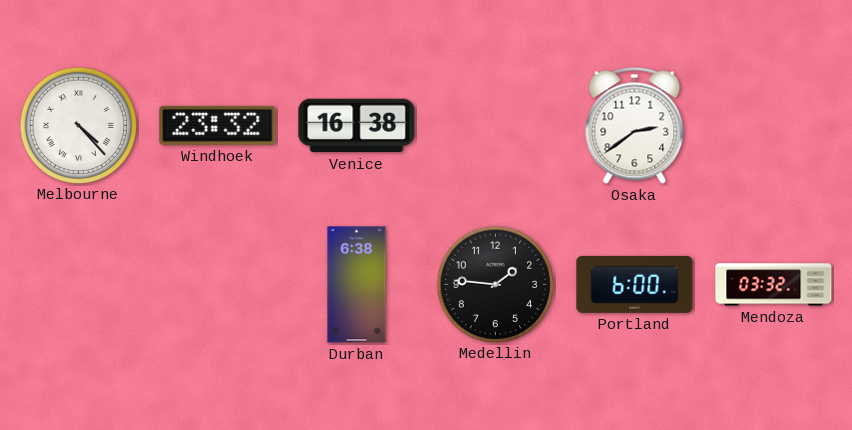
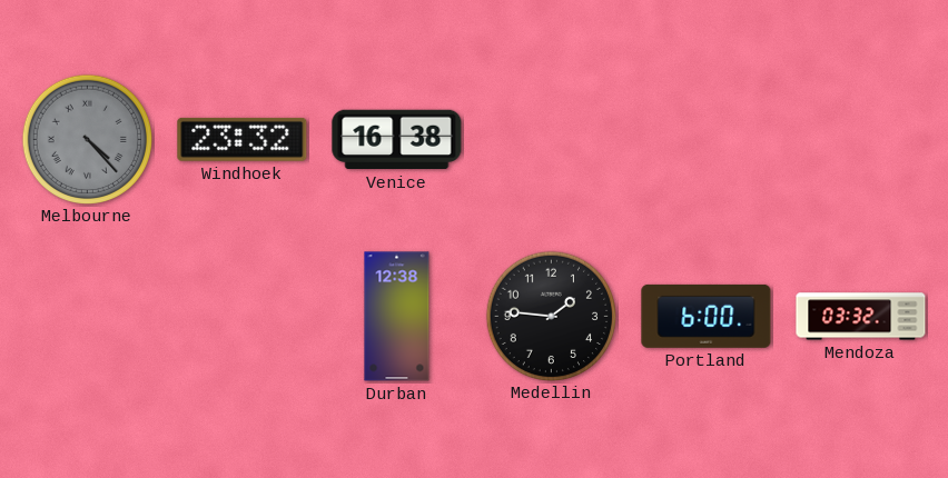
Melbourne dial: white -> grey
Osaka: 2:39 -> none
Durban: 6:38 -> 12:38
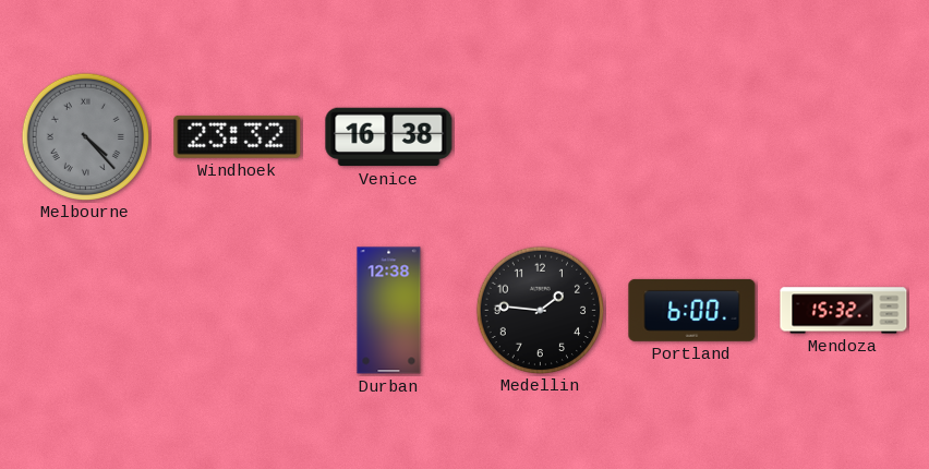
Mendoza: 03:32 -> 15:32
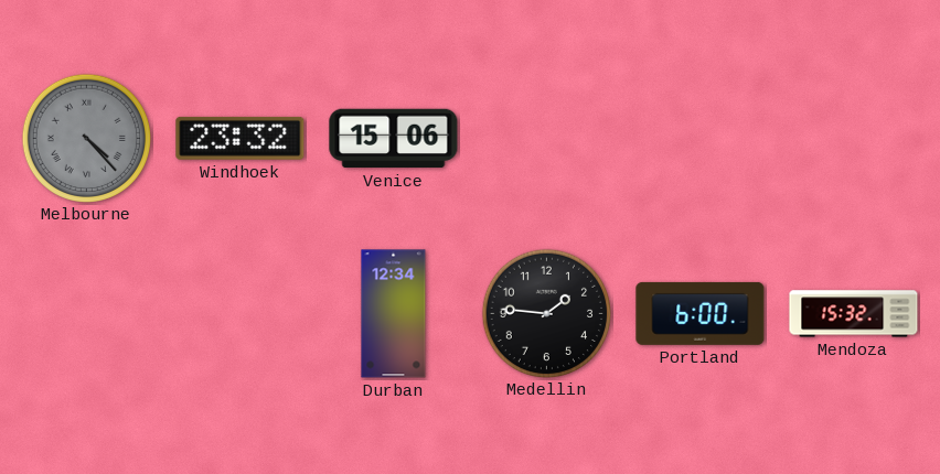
Venice: 16:38 -> 15:06
Durban: 12:38 -> 12:34
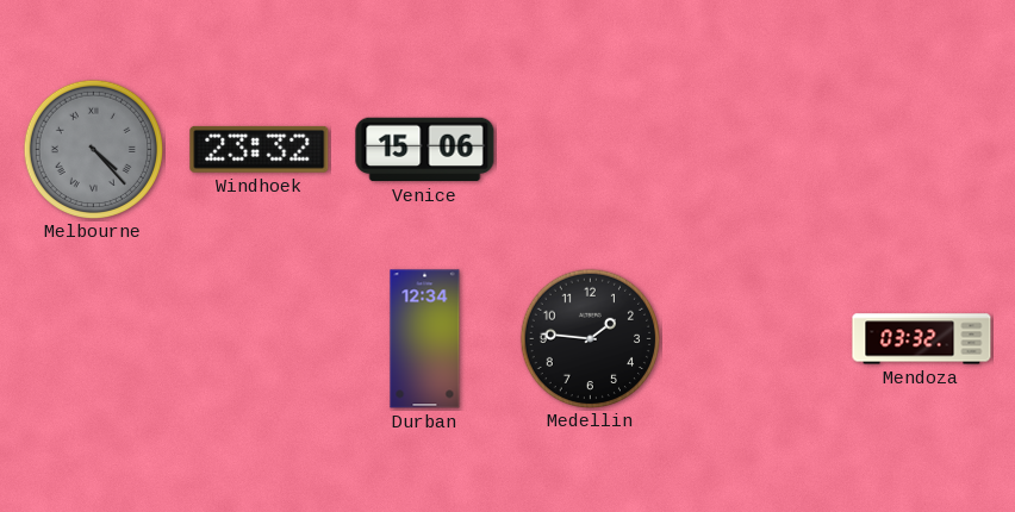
Portland: 6:00 -> none
Mendoza: 15:32 -> 03:32
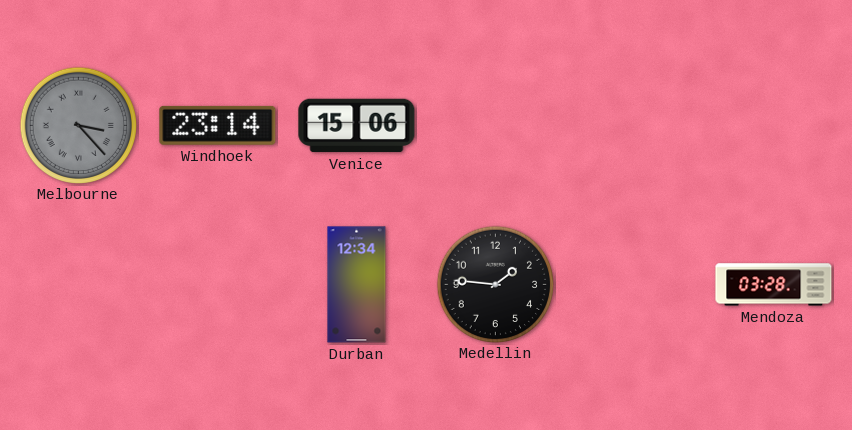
Melbourne: 4:23 -> 3:23
Windhoek: 23:32 -> 23:14
Mendoza: 03:32 -> 03:28
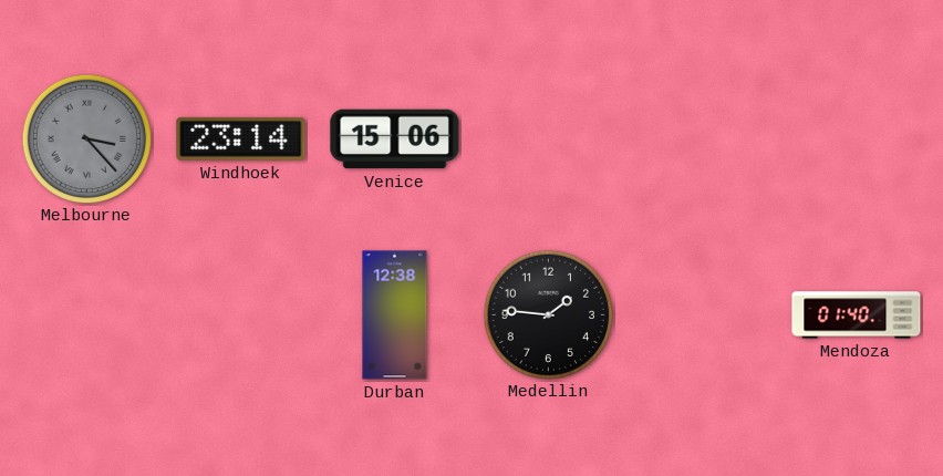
Durban: 12:34 -> 12:38
Mendoza: 03:28 -> 01:40
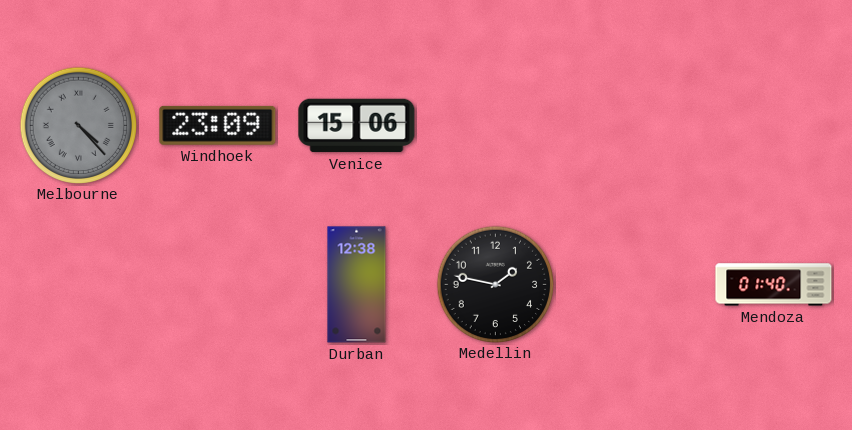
Melbourne: 3:23 -> 4:23
Windhoek: 23:14 -> 23:09
Medellin: 1:46 -> 1:47
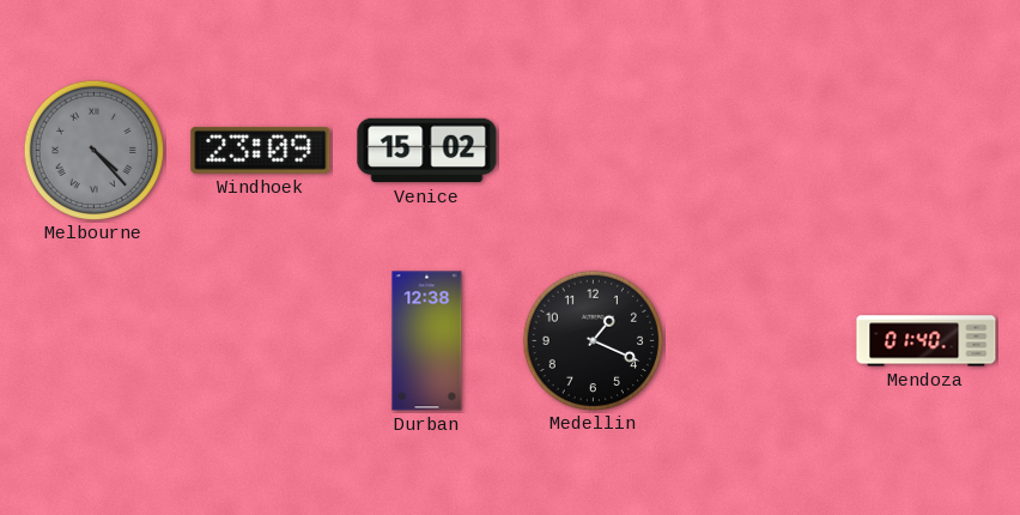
Venice: 15:06 -> 15:02
Medellin: 1:47 -> 1:19
